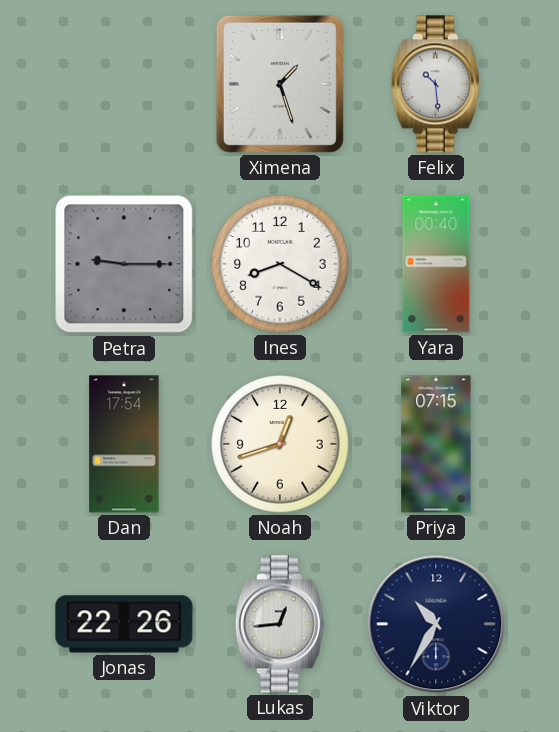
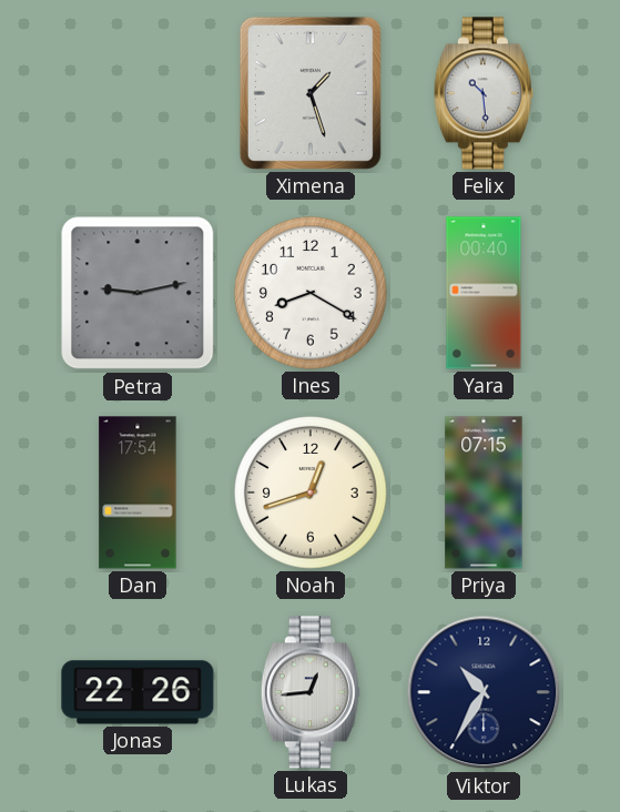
Petra: 9:15 -> 9:13
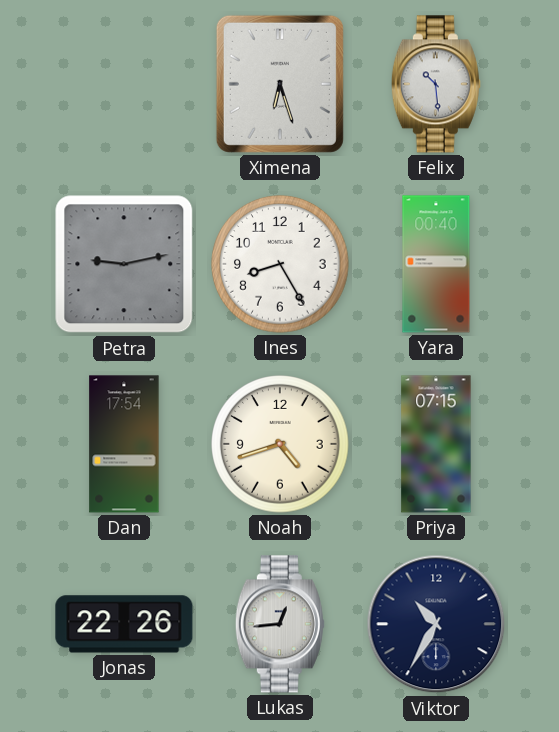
Ximena: 1:27 -> 6:27
Ines: 8:20 -> 8:25
Noah: 12:42 -> 4:42
